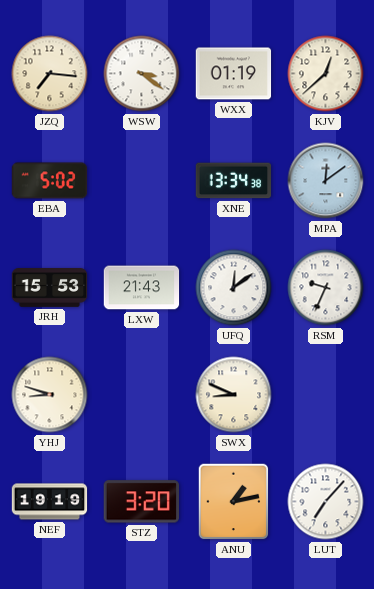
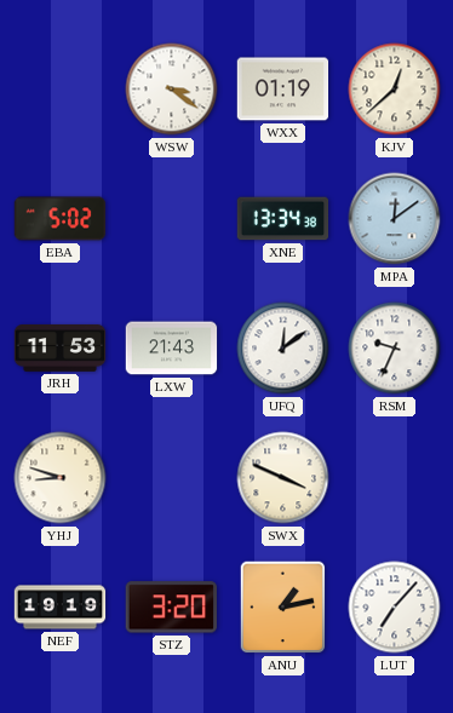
JZQ: 7:16 -> none
JRH: 15:53 -> 11:53
SWX: 8:49 -> 3:49
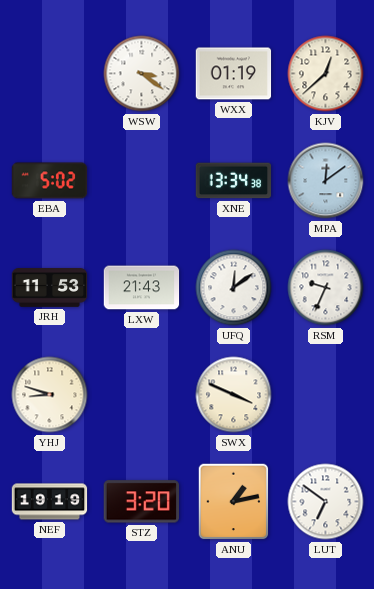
LUT: 7:07 -> 6:51
